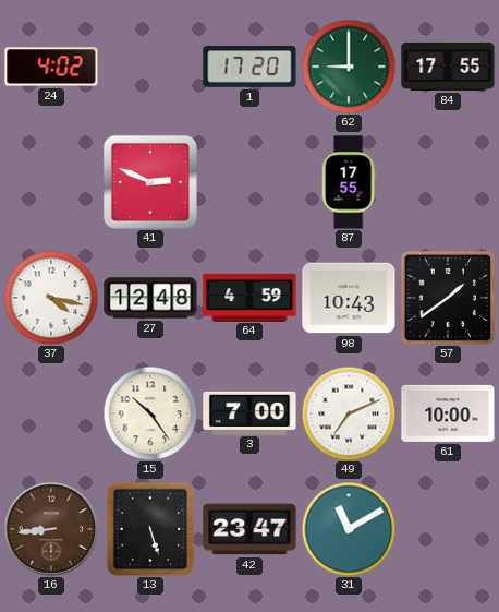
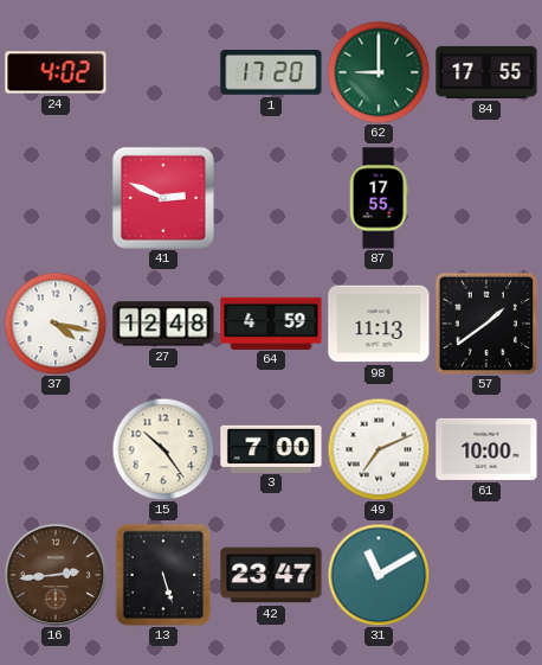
98: 10:43 -> 11:13
16: 8:44 -> 2:44
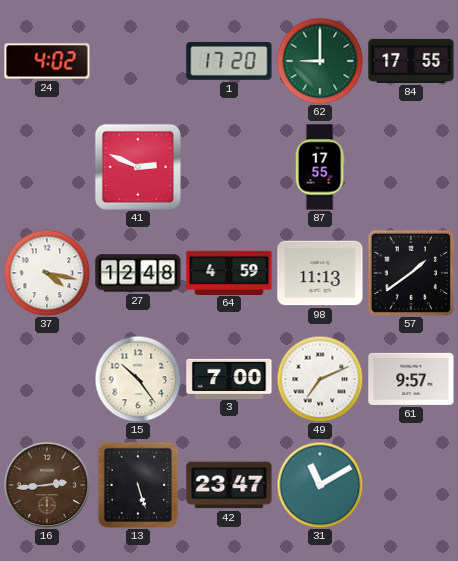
61: 10:00 -> 9:57
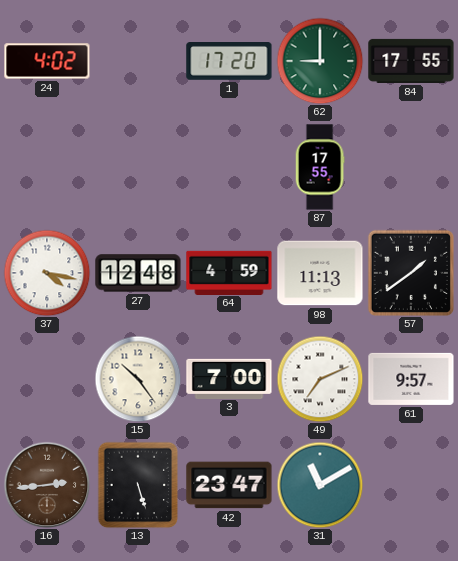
41: 2:49 -> none
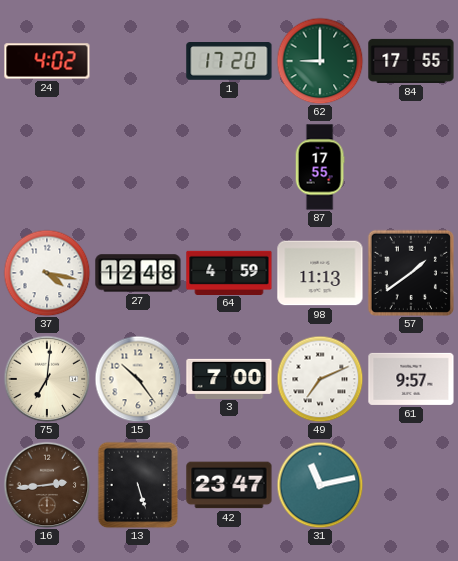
75: none -> 7:01
31: 11:10 -> 11:13
